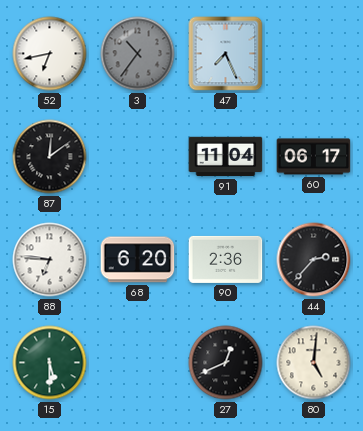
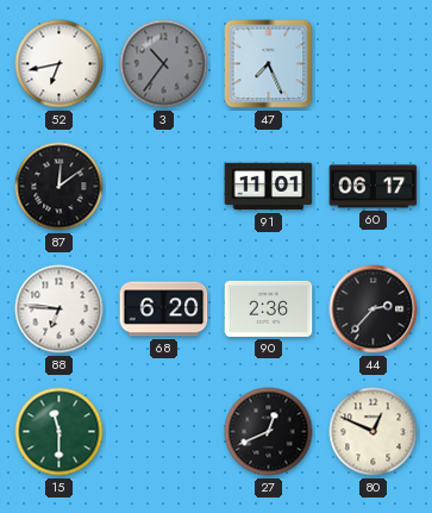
91: 11:04 -> 11:01
15: 5:30 -> 11:30
80: 5:01 -> 12:49
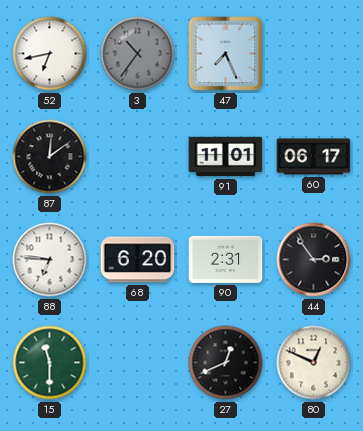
90: 2:36 -> 2:31
44: 2:37 -> 2:54
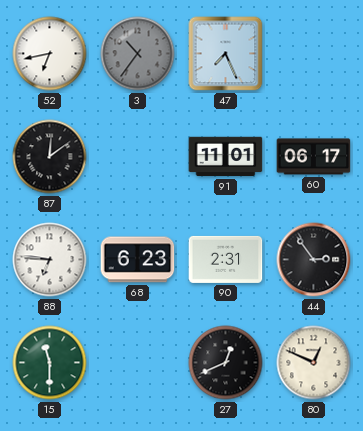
68: 6:20 -> 6:23
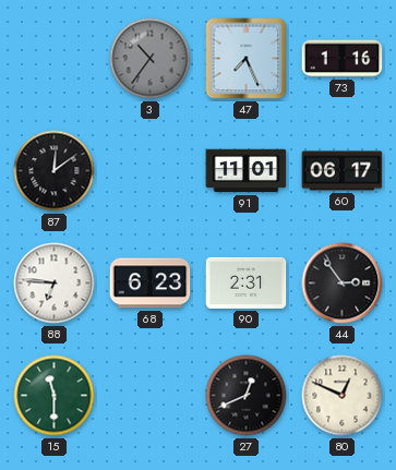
52: 6:43 -> none
73: none -> 1:16
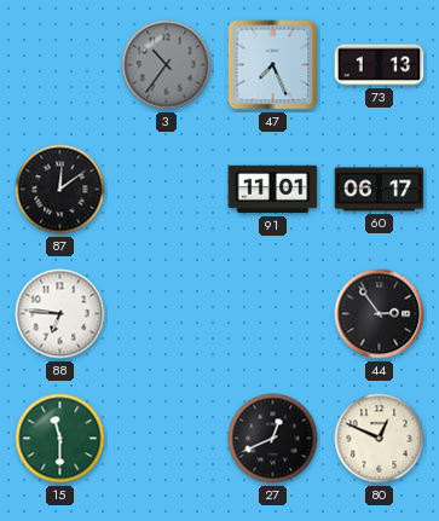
73: 1:16 -> 1:13
68: 6:23 -> none
90: 2:31 -> none
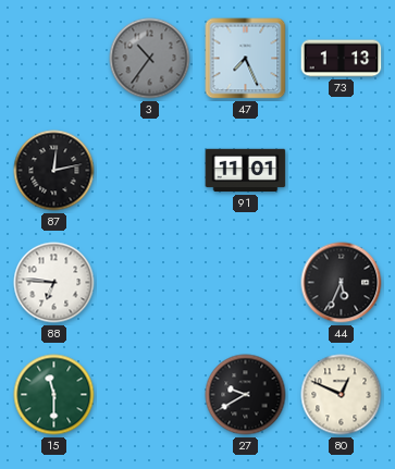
87: 12:09 -> 12:13
60: 06:17 -> none
44: 2:54 -> 5:34
27: 12:41 -> 9:40
